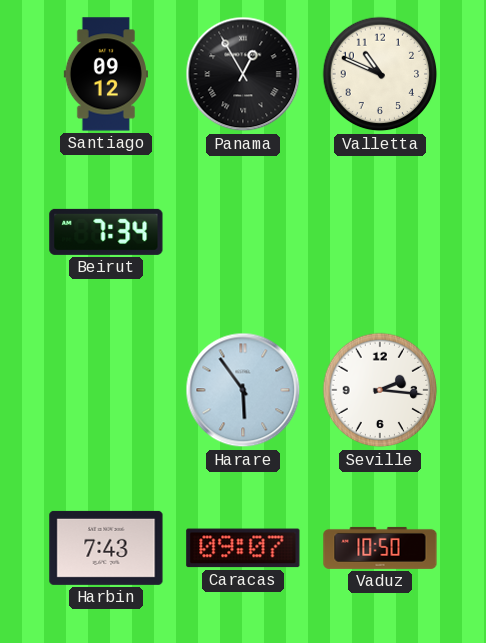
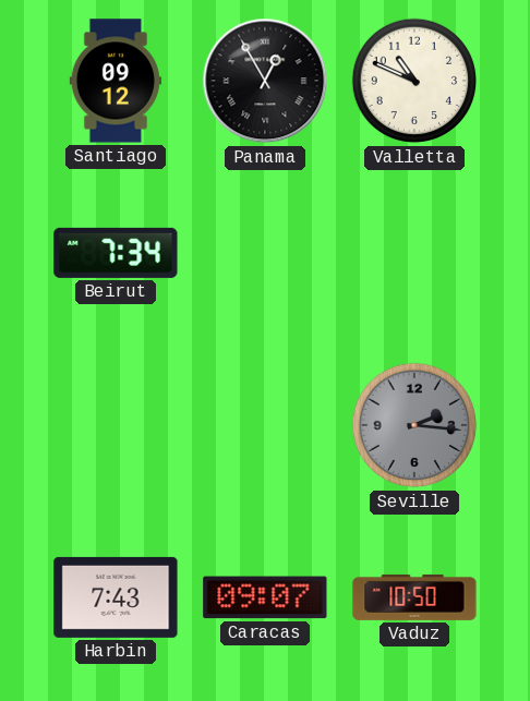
Harare: 5:54 -> none
Seville dial: white -> grey
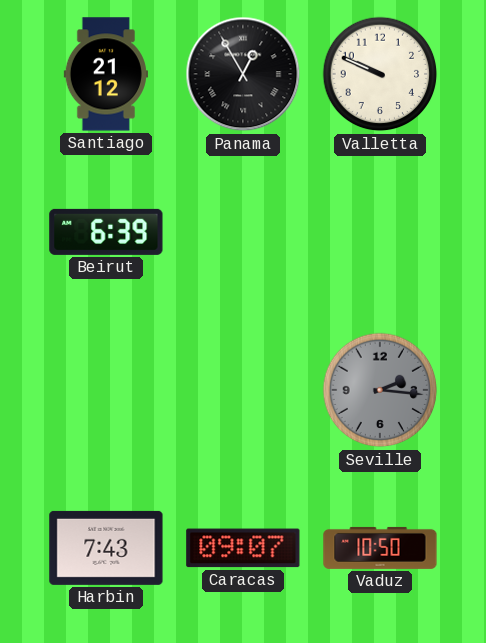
Santiago: 09:12 -> 21:12
Valletta: 10:49 -> 9:49
Beirut: 7:34 -> 6:39
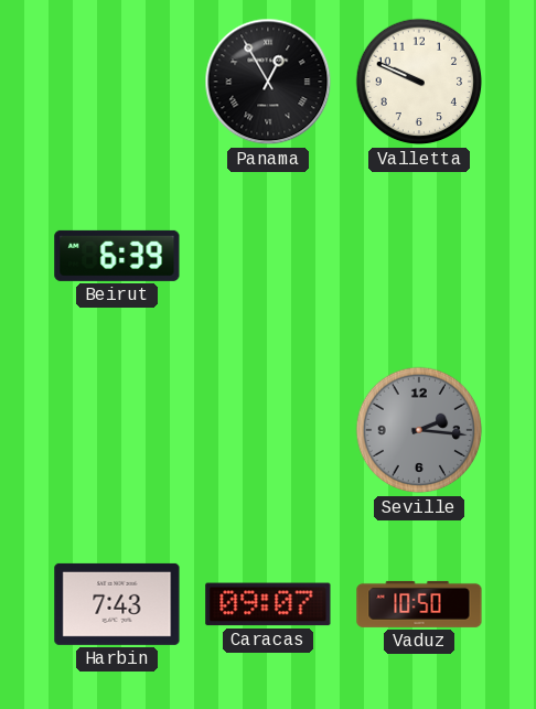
Santiago: 21:12 -> none
